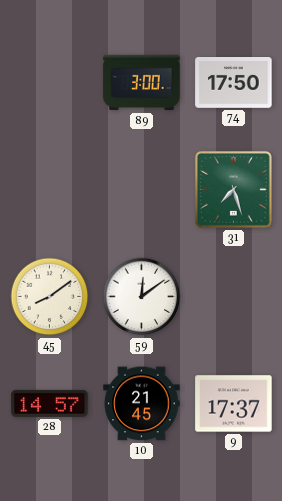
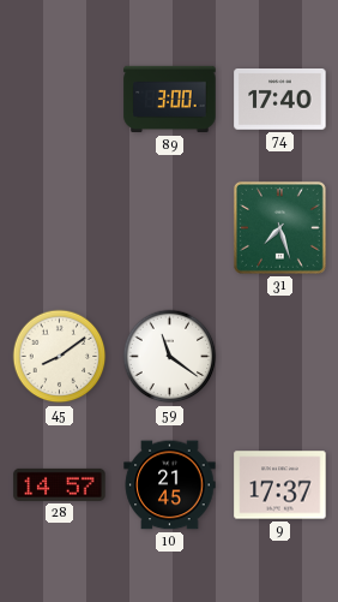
74: 17:50 -> 17:40
59: 12:09 -> 11:21
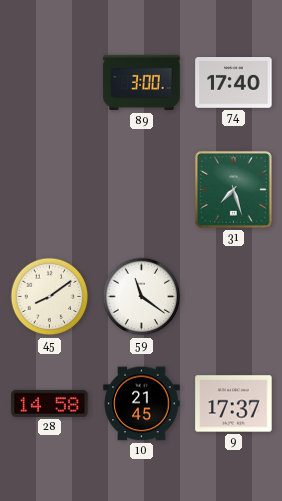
28: 14:57 -> 14:58
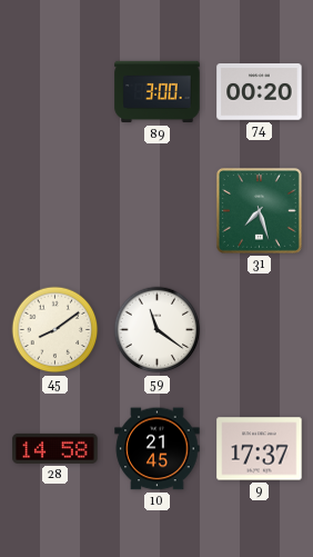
74: 17:40 -> 00:20
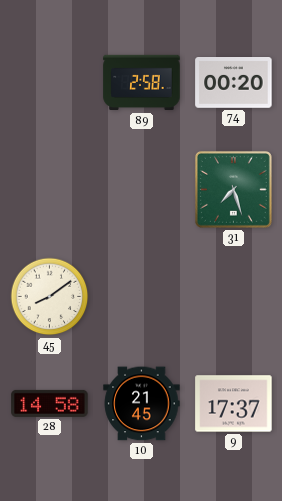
89: 3:00 -> 2:58
59: 11:21 -> none
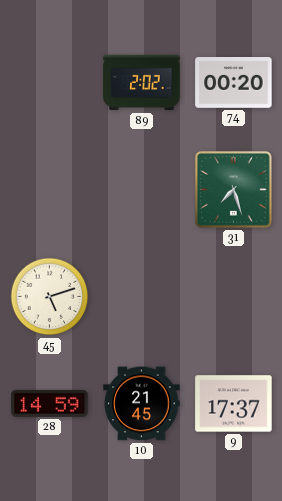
89: 2:58 -> 2:02
45: 8:09 -> 5:12
28: 14:58 -> 14:59
